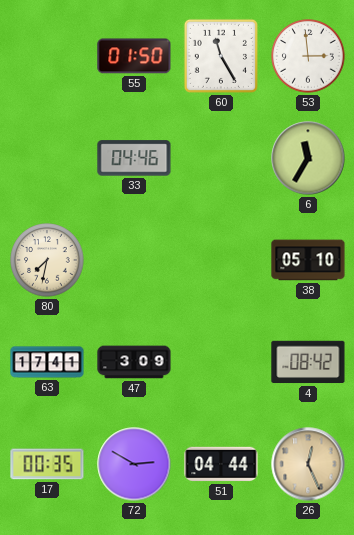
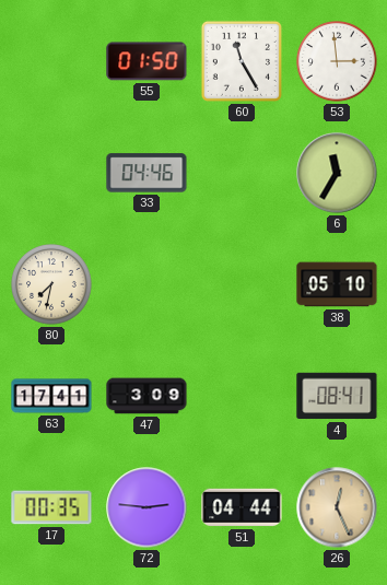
4: 08:42 -> 08:41
72: 2:50 -> 2:46
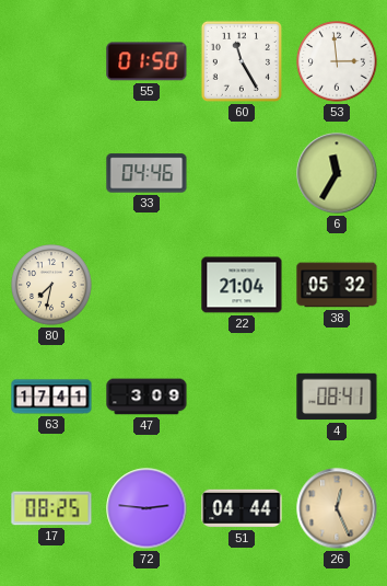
22: none -> 21:04
38: 05:10 -> 05:32
17: 00:35 -> 08:25
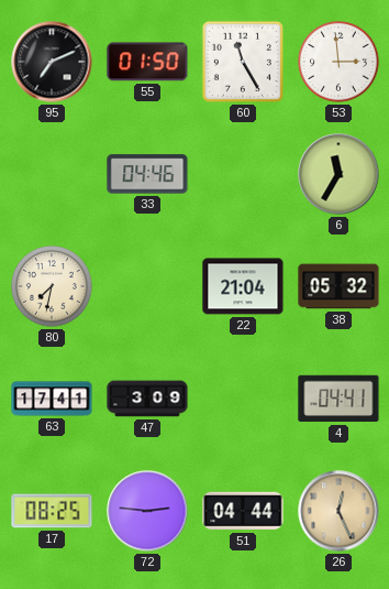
95: none -> 7:11
4: 08:41 -> 04:41
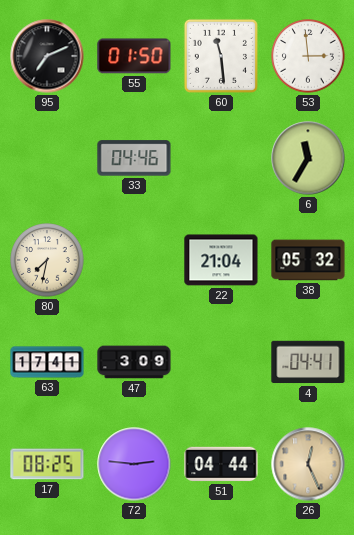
60: 11:25 -> 11:29
